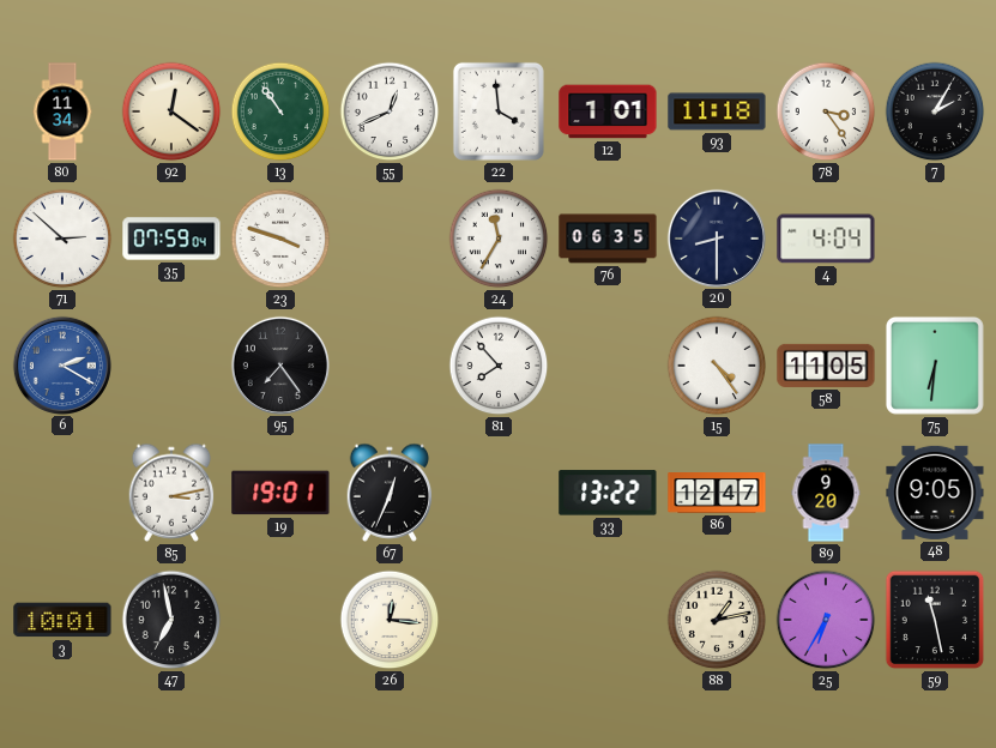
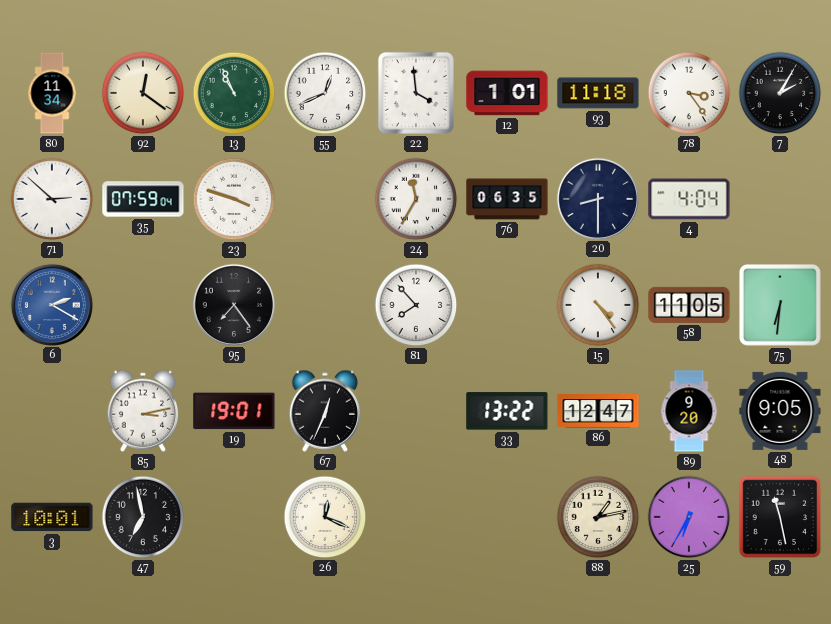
13: 10:54 -> 10:56
26: 12:16 -> 12:19
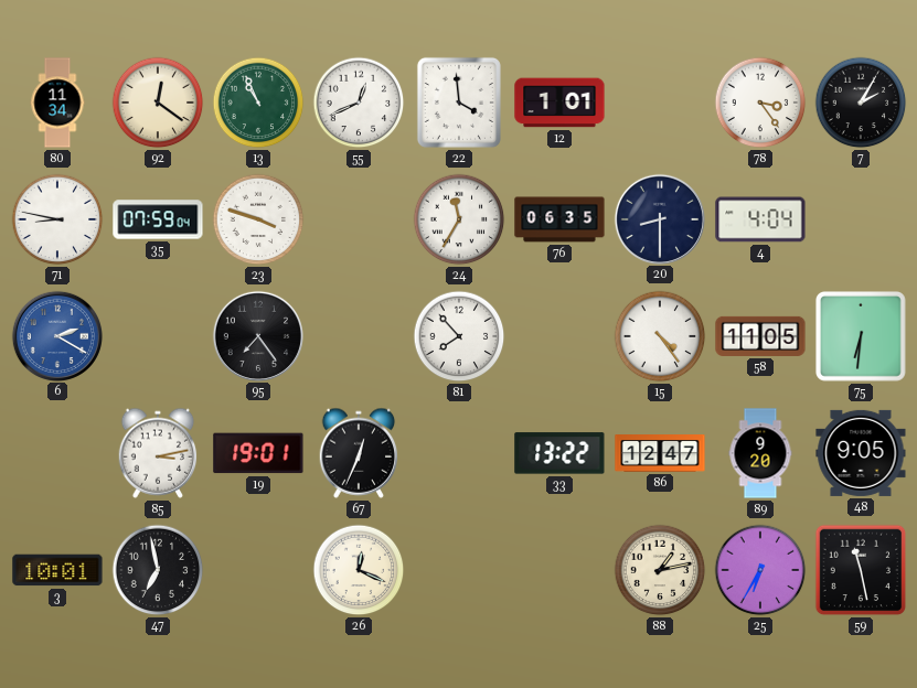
93: 11:18 -> none
71: 2:52 -> 8:47
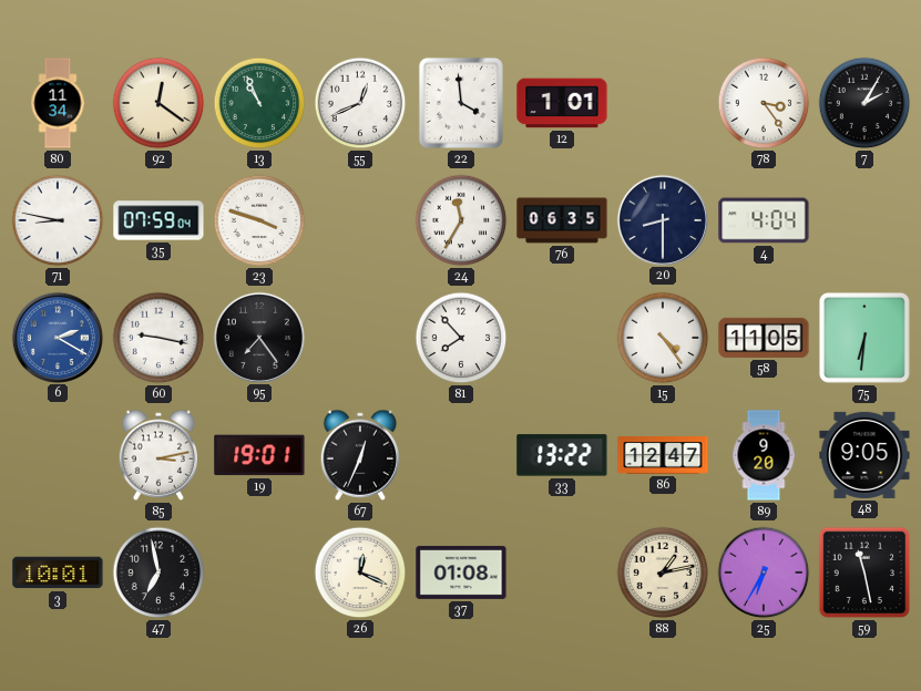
60: none -> 9:17
37: none -> 01:08
